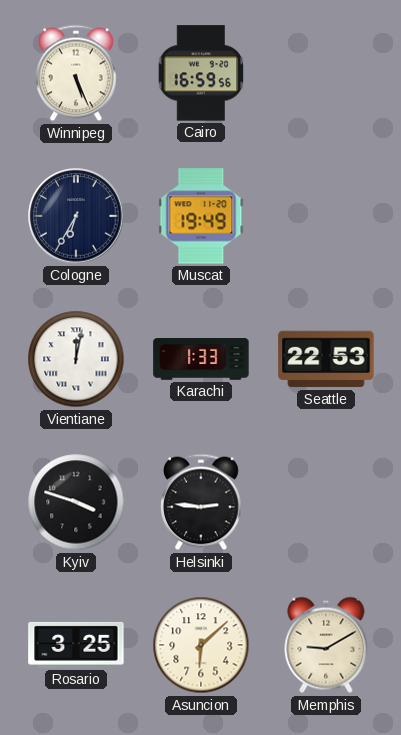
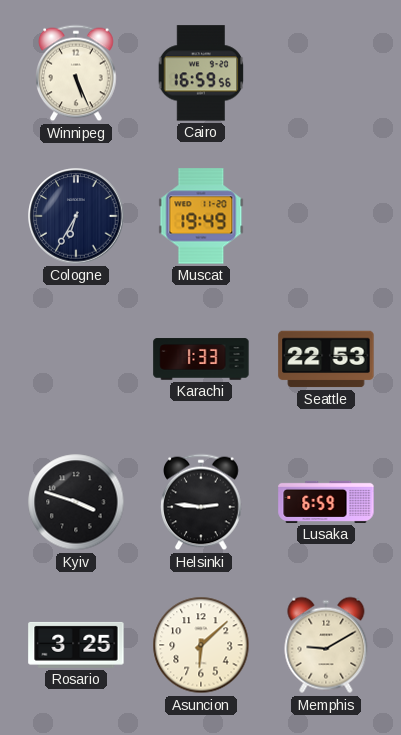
Vientiane: 12:02 -> none
Lusaka: none -> 6:59
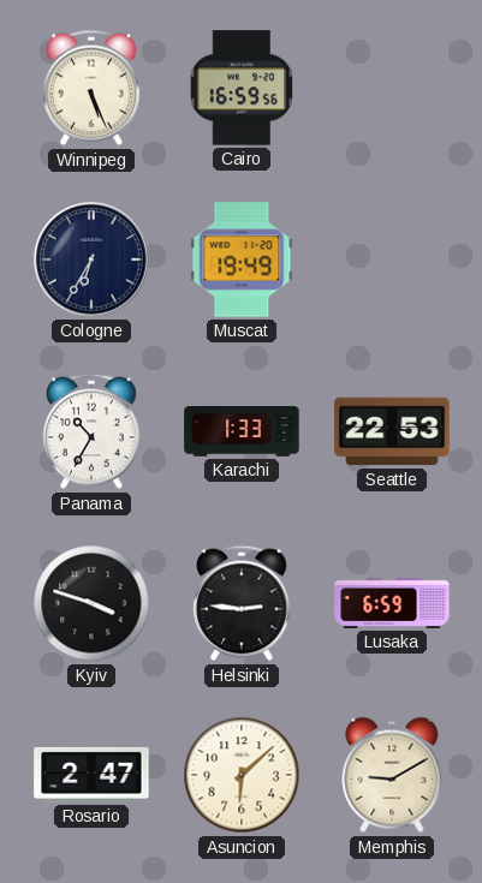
Panama: none -> 10:35
Rosario: 3:25 -> 2:47
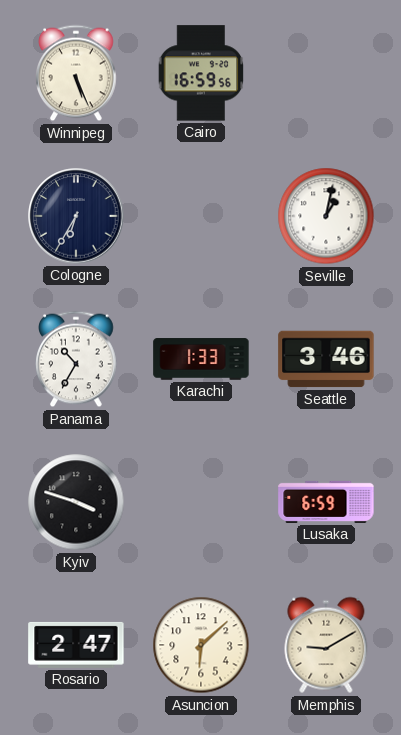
Muscat: 19:49 -> none
Seville: none -> 1:02
Seattle: 22:53 -> 3:46
Helsinki: 2:46 -> none
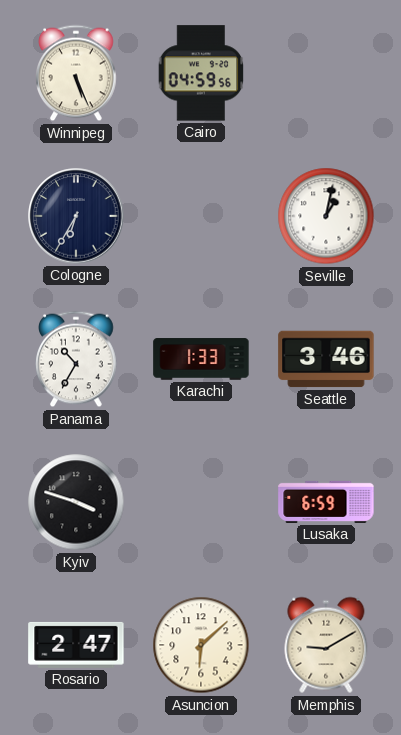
Cairo: 16:59 -> 04:59
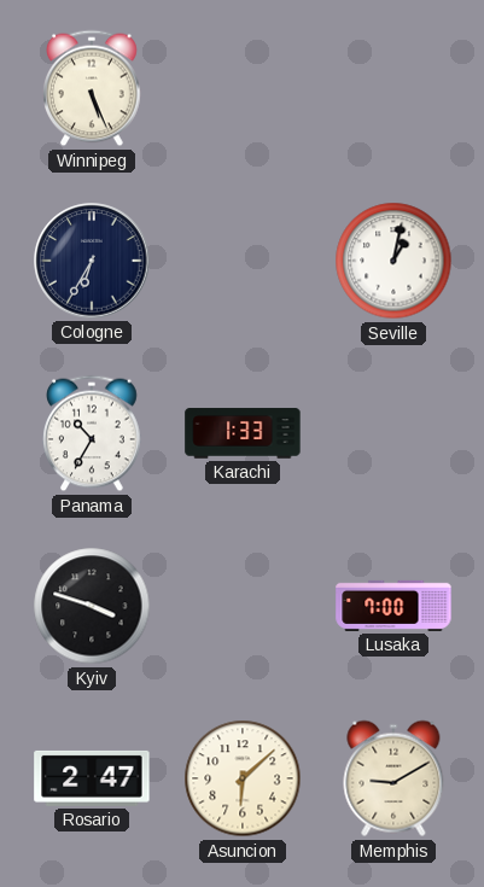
Cairo: 04:59 -> none
Seattle: 3:46 -> none
Lusaka: 6:59 -> 7:00
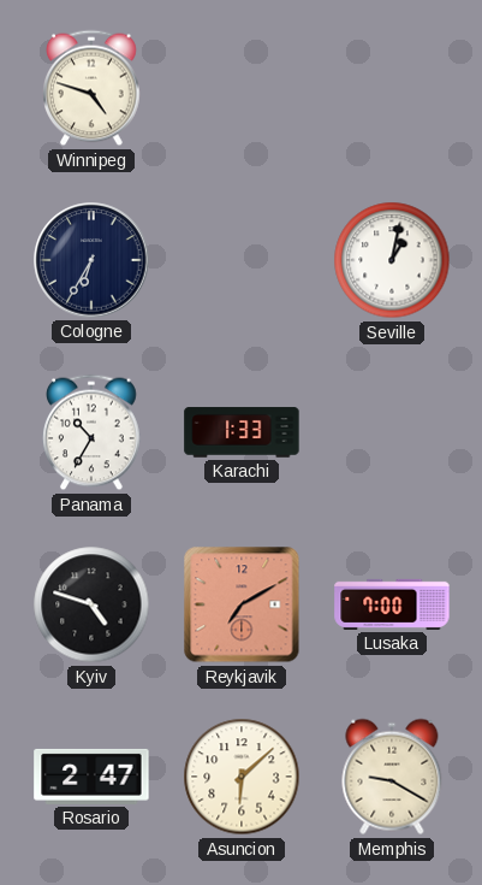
Winnipeg: 5:26 -> 4:48
Kyiv: 3:48 -> 4:48
Reykjavik: none -> 7:10
Memphis: 9:10 -> 9:20
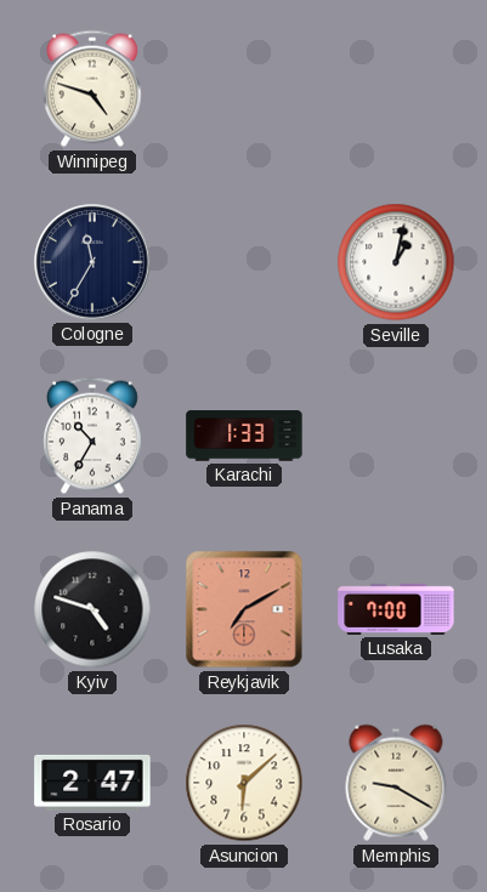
Cologne: 6:35 -> 11:35
